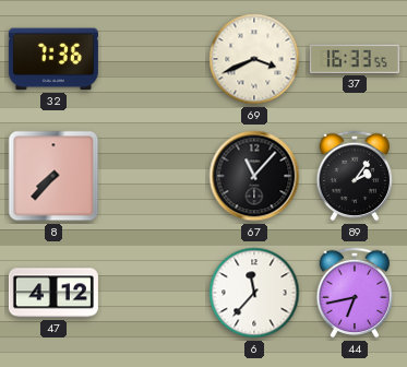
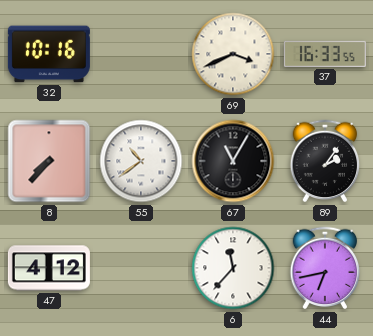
32: 7:36 -> 10:16
55: none -> 10:39
67: 11:07 -> 11:05
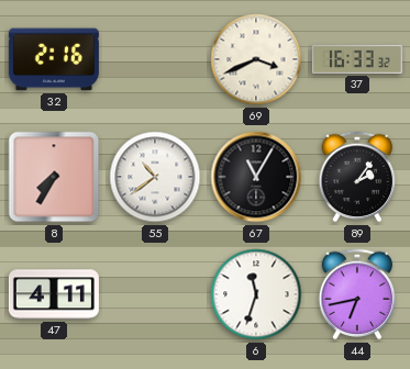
32: 10:16 -> 2:16
37: 16:33:55 -> 16:33:32
8: 7:37 -> 7:35
47: 4:12 -> 4:11
6: 11:37 -> 11:33
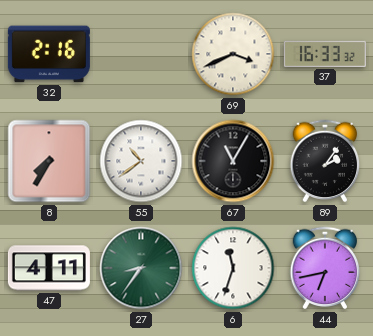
27: none -> 8:36
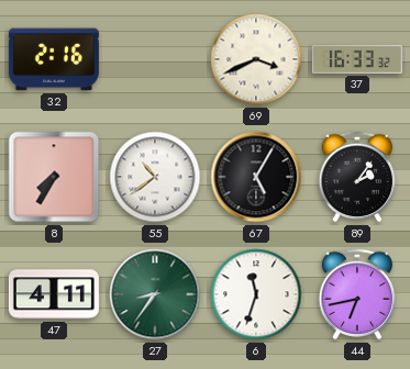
67: 11:05 -> 5:05
